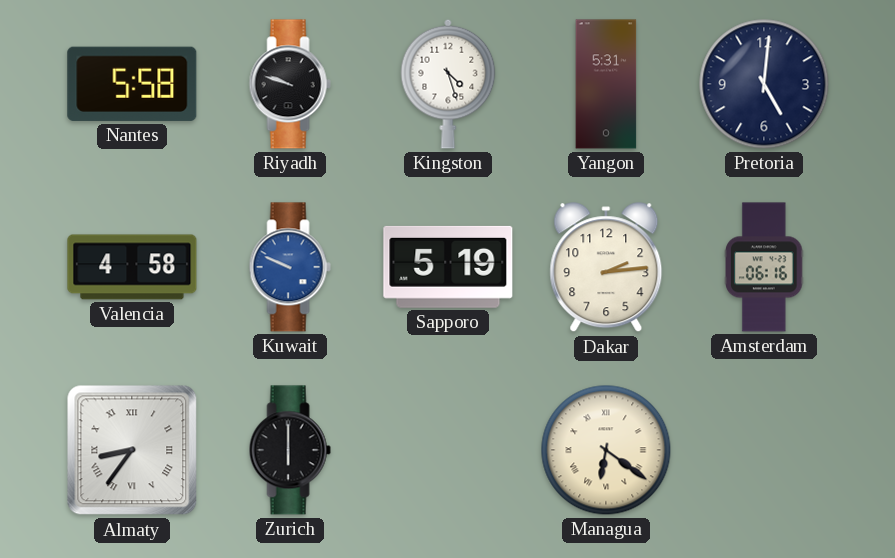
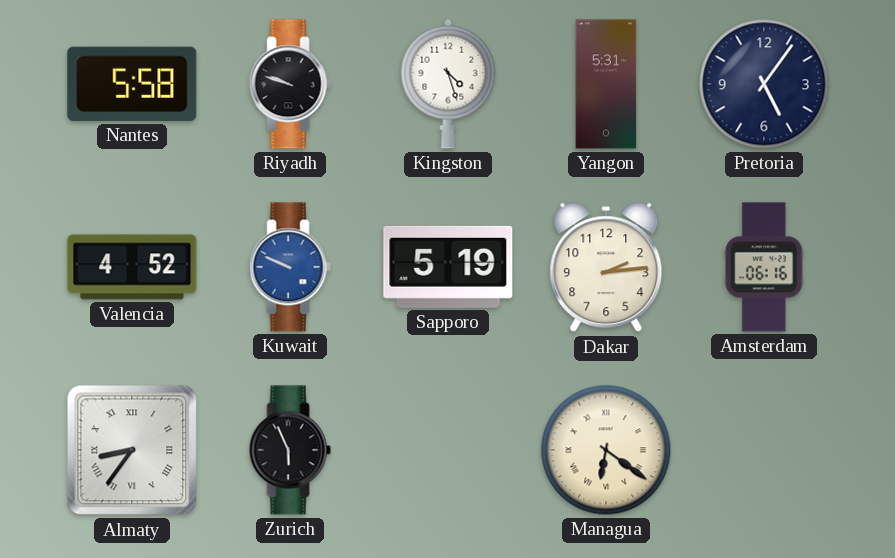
Pretoria: 5:01 -> 5:06
Valencia: 4:58 -> 4:52
Zurich: 6:00 -> 5:56
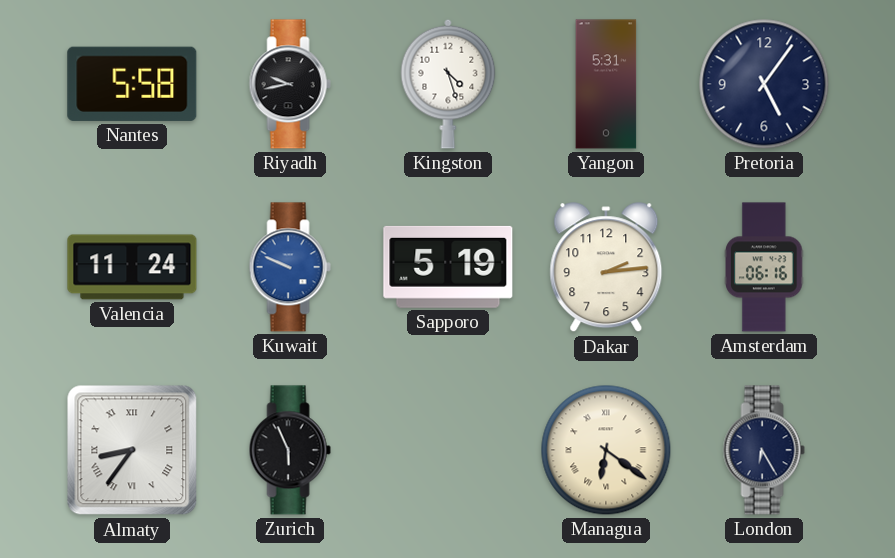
Riyadh: 9:48 -> 9:43
Valencia: 4:52 -> 11:24
London: none -> 6:25
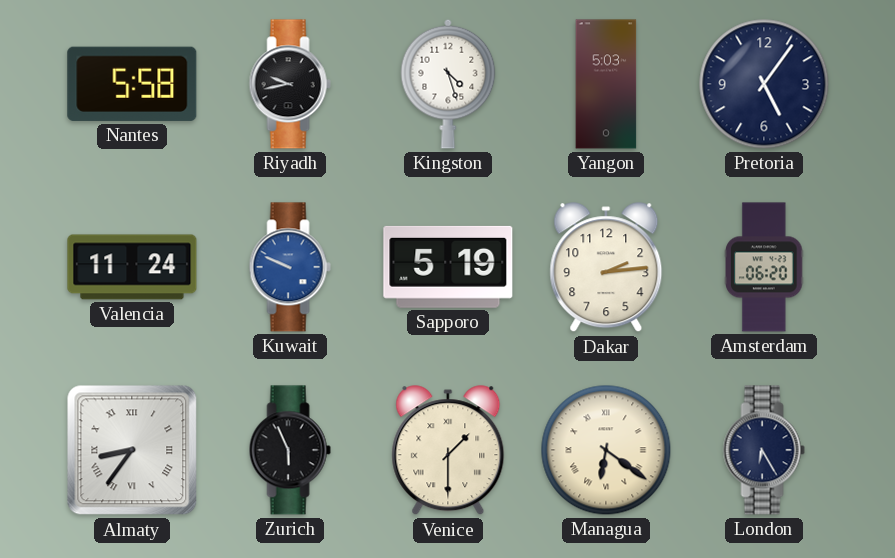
Yangon: 5:31 -> 5:03
Amsterdam: 06:16 -> 06:20
Venice: none -> 1:30
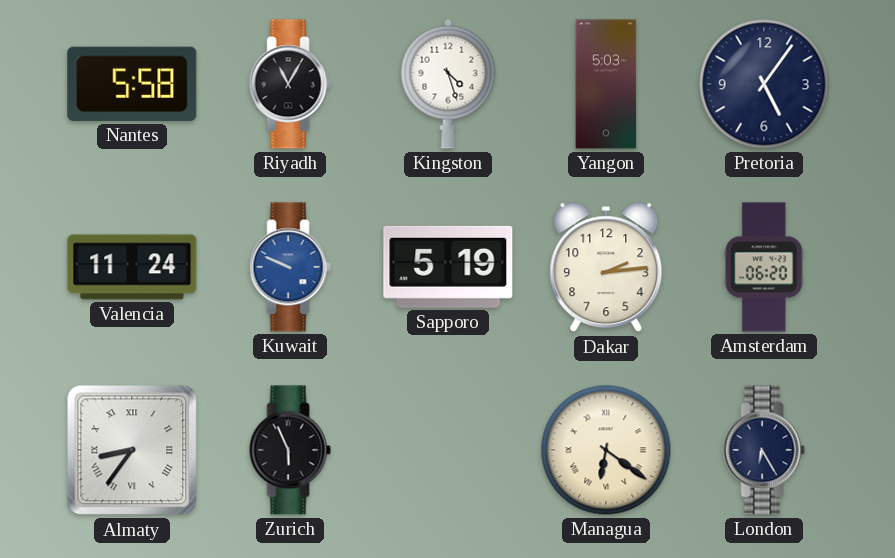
Riyadh: 9:43 -> 11:05
Venice: 1:30 -> none
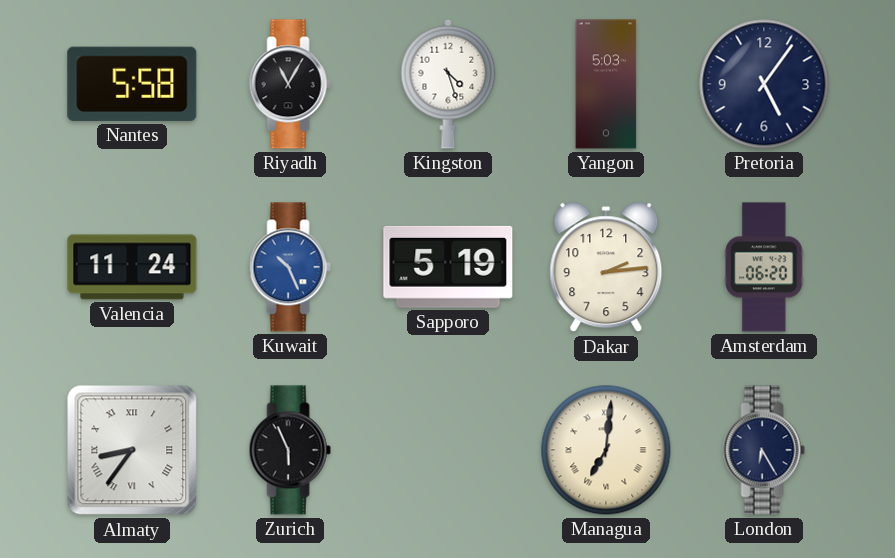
Kuwait: 9:49 -> 10:26
Managua: 6:21 -> 7:01
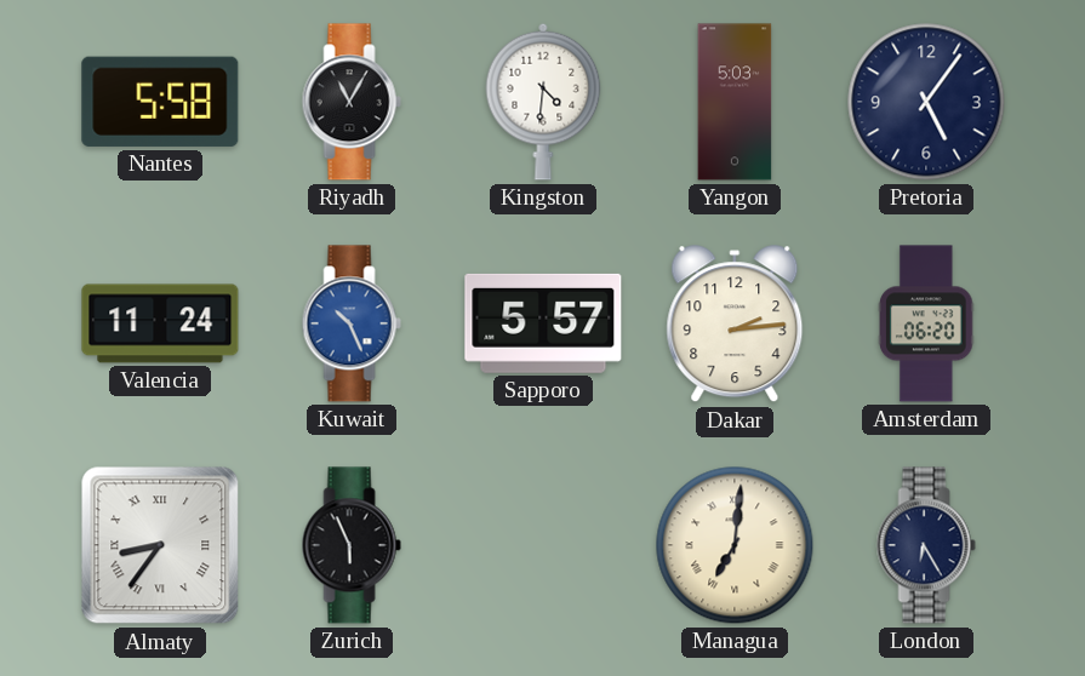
Kingston: 4:27 -> 4:31
Sapporo: 5:19 -> 5:57
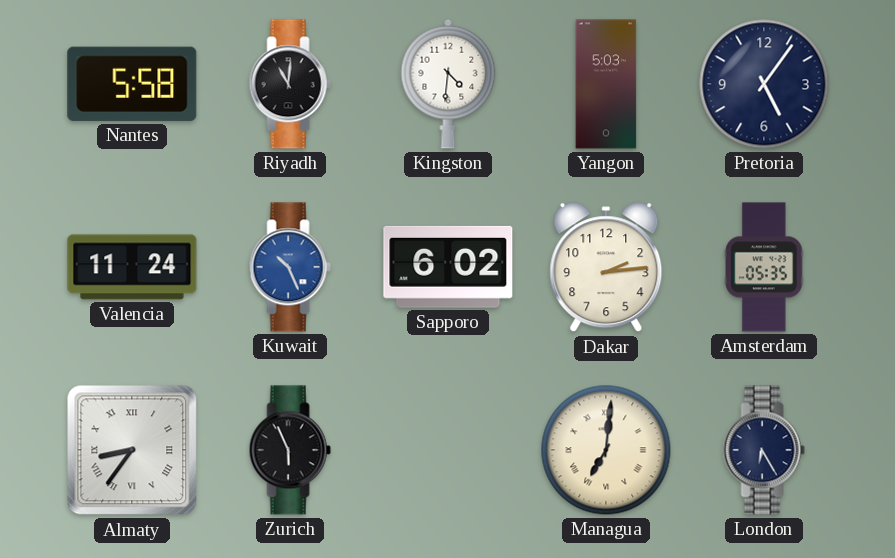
Riyadh: 11:05 -> 11:01
Sapporo: 5:57 -> 6:02
Amsterdam: 06:20 -> 05:35
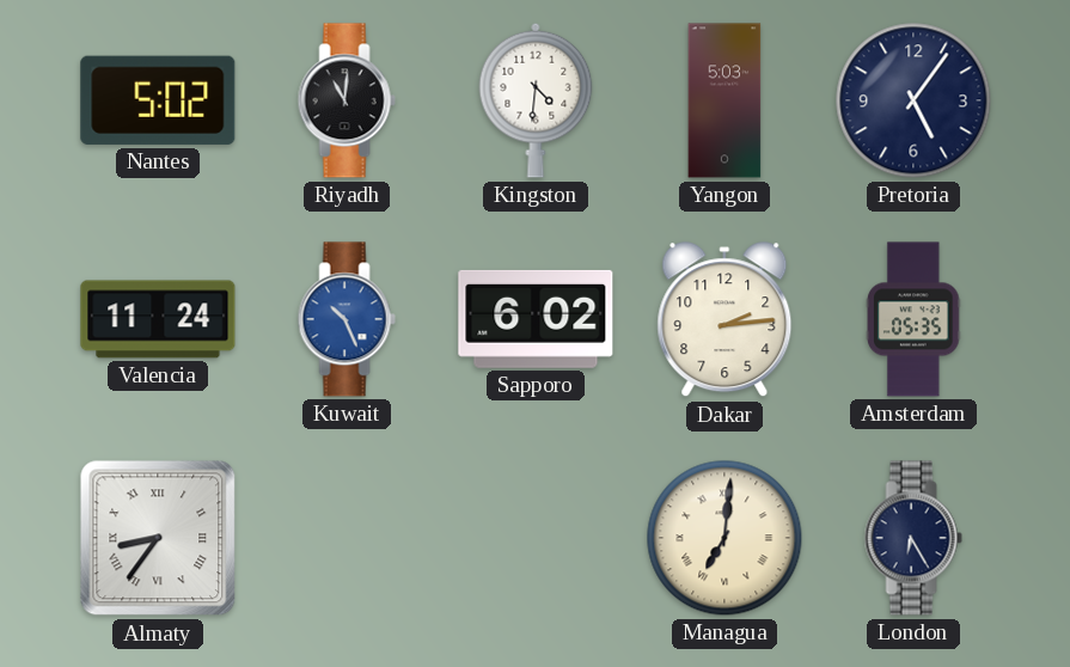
Nantes: 5:58 -> 5:02
Zurich: 5:56 -> none
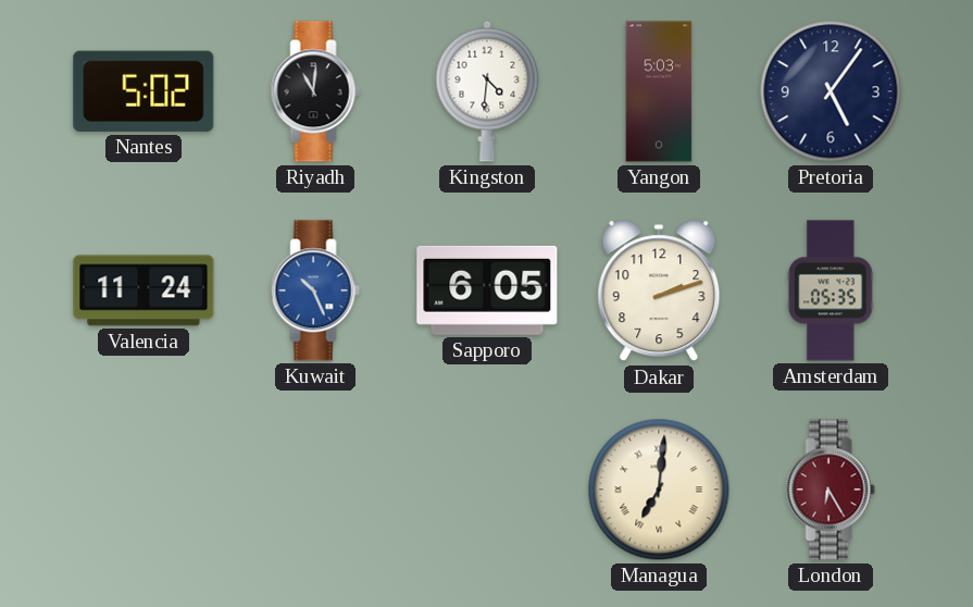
Sapporo: 6:02 -> 6:05
Dakar: 2:14 -> 2:12
Almaty: 8:36 -> none
London dial: navy -> burgundy
